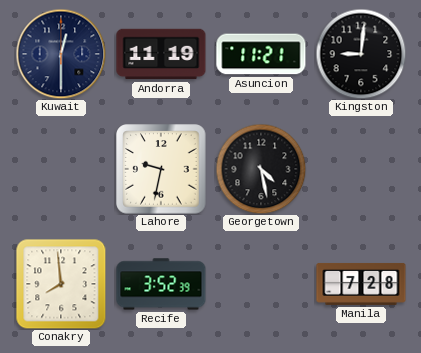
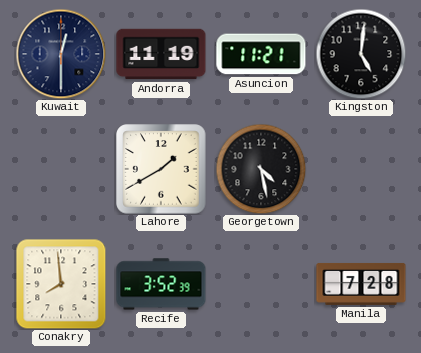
Kingston: 9:01 -> 5:01
Lahore: 9:32 -> 1:40
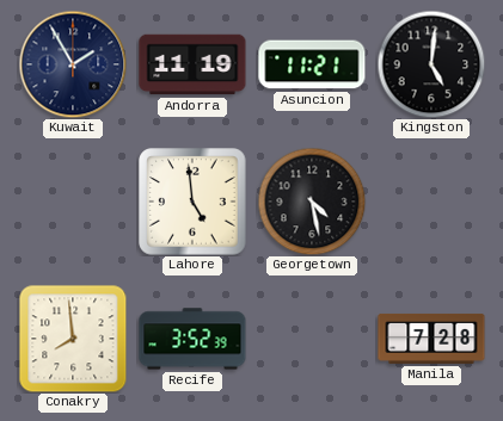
Kuwait: 12:30 -> 1:55
Lahore: 1:40 -> 4:59
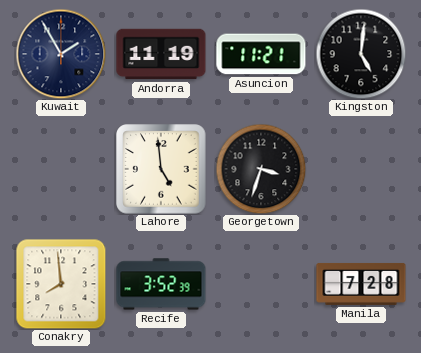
Georgetown: 4:28 -> 3:33
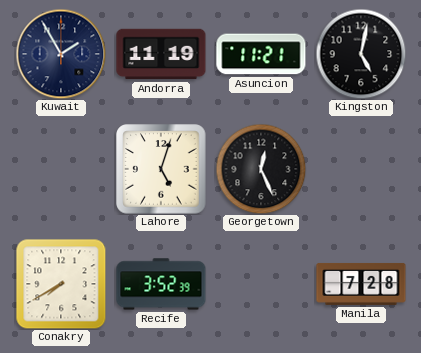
Kingston: 5:01 -> 5:02
Lahore: 4:59 -> 5:03
Georgetown: 3:33 -> 12:26
Conakry: 7:59 -> 7:40
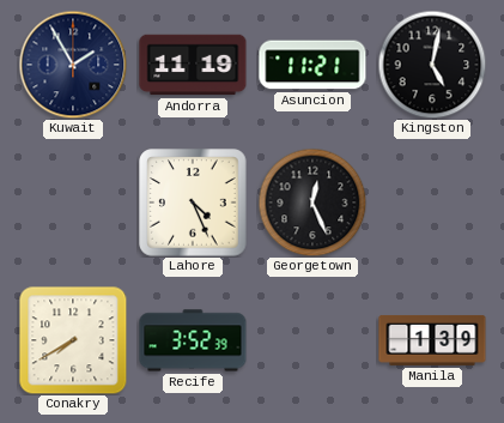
Lahore: 5:03 -> 4:26
Manila: 7:28 -> 1:39
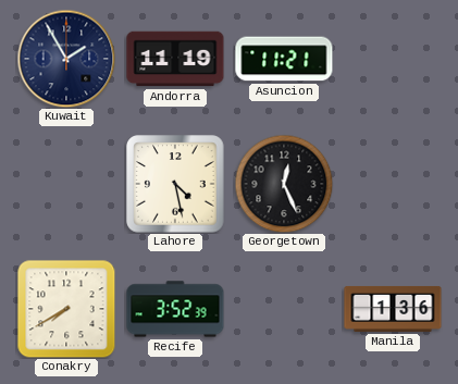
Kingston: 5:02 -> none
Lahore: 4:26 -> 4:28
Manila: 1:39 -> 1:36
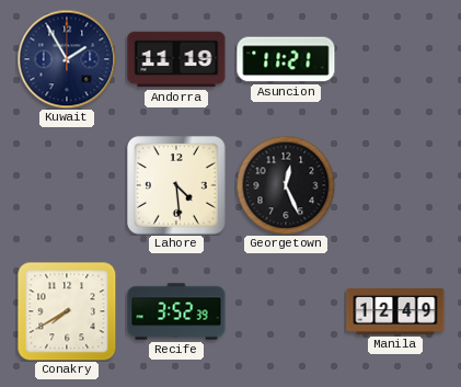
Lahore: 4:28 -> 4:29
Manila: 1:36 -> 12:49
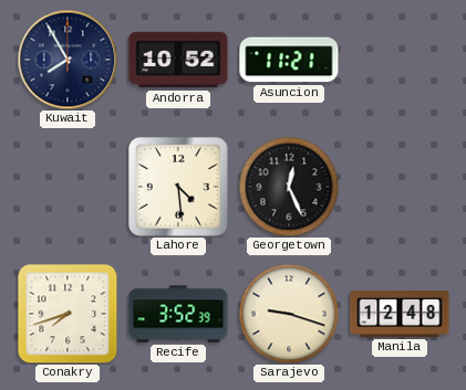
Kuwait: 1:55 -> 7:55
Andorra: 11:19 -> 10:52
Conakry: 7:40 -> 7:42
Sarajevo: none -> 9:18
Manila: 12:49 -> 12:48
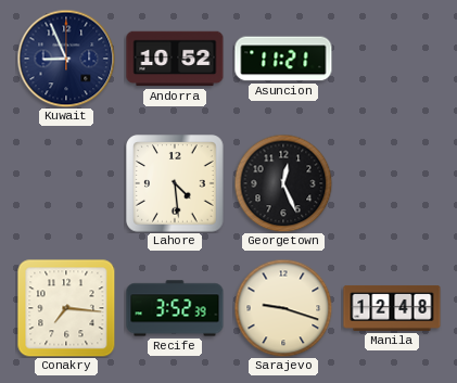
Kuwait: 7:55 -> 8:56
Conakry: 7:42 -> 7:16
